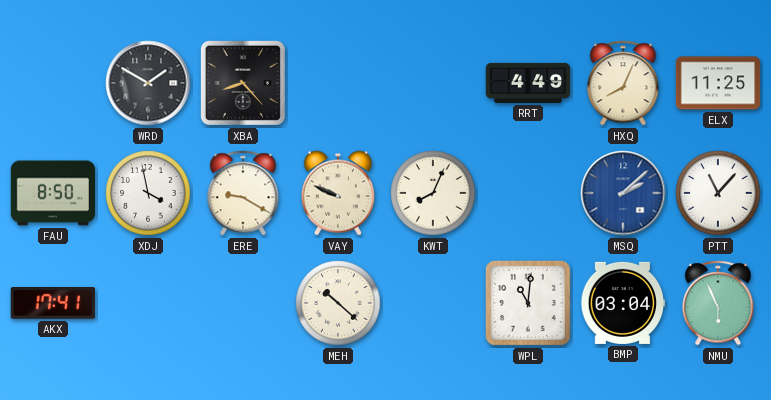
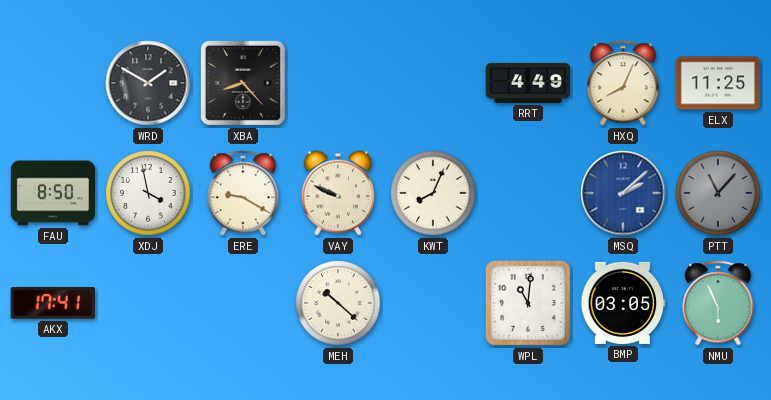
PTT dial: white -> grey
BMP: 03:04 -> 03:05
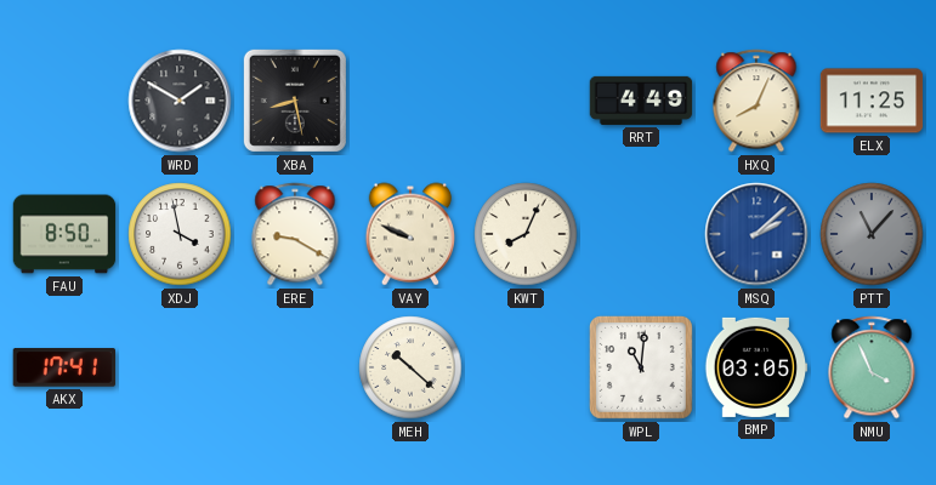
XBA: 8:23 -> 8:28
NMU: 5:56 -> 3:56
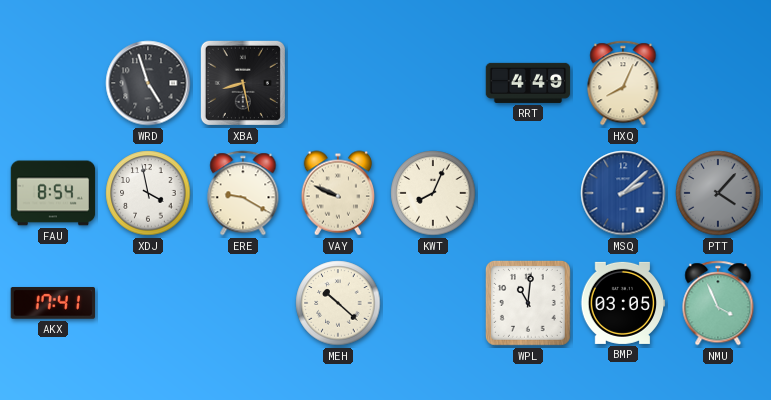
WRD: 1:50 -> 4:57
ELX: 11:25 -> none
FAU: 8:50 -> 8:54
PTT: 11:07 -> 4:07
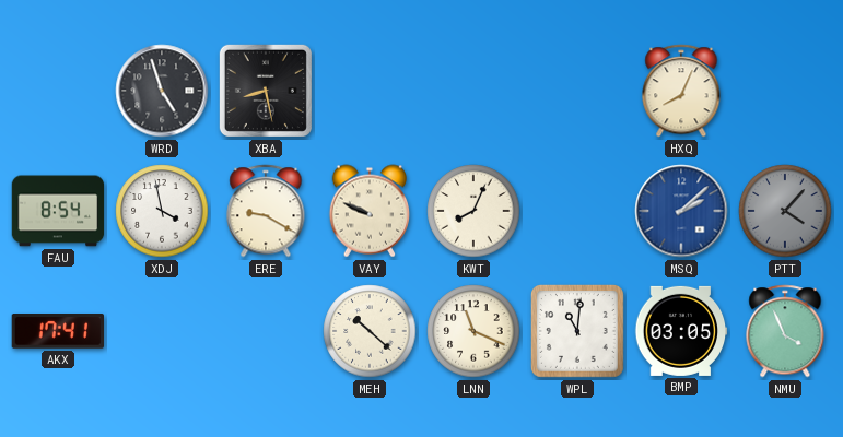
RRT: 4:49 -> none
LNN: none -> 11:19
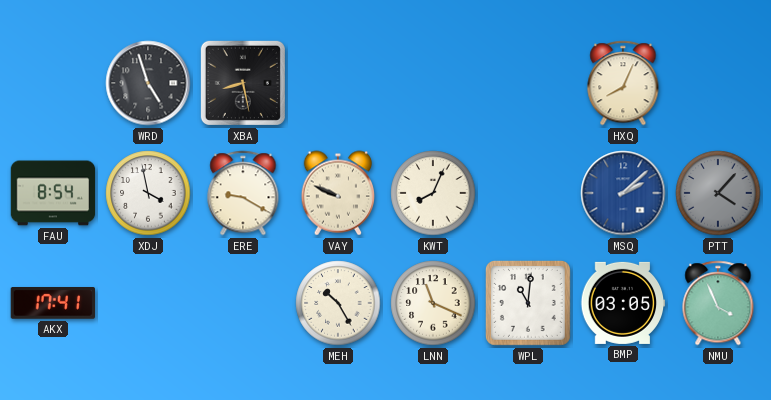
MEH: 10:22 -> 10:25
